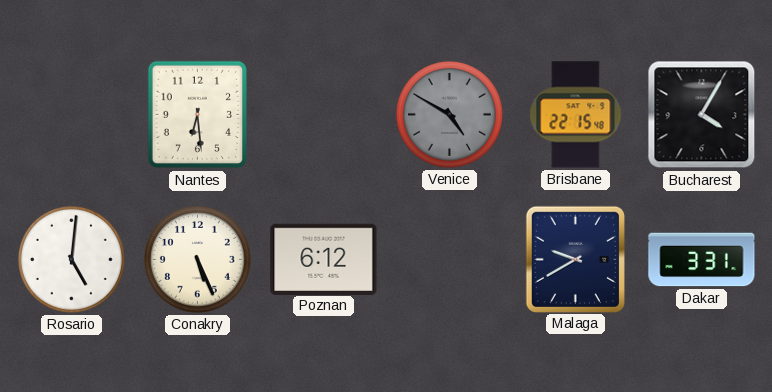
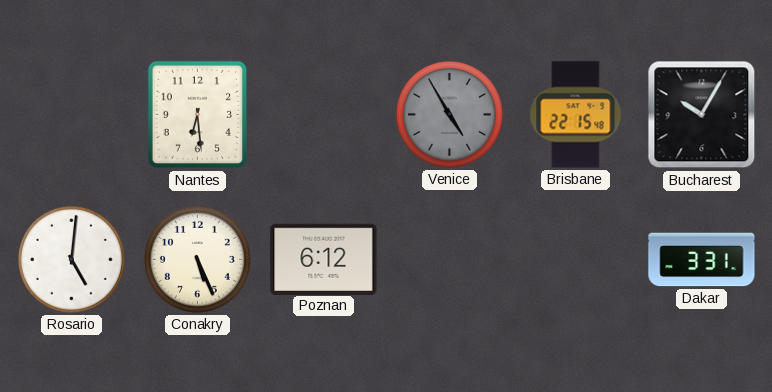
Venice: 4:50 -> 4:55
Bucharest: 4:05 -> 10:05
Malaga: 9:40 -> none
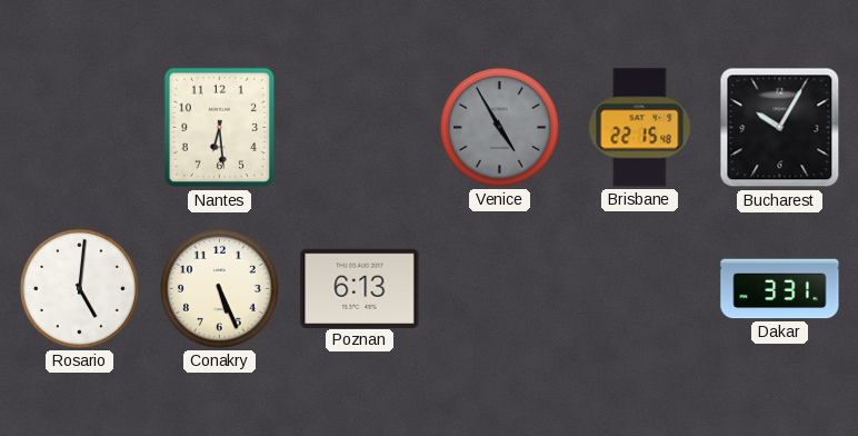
Poznan: 6:12 -> 6:13
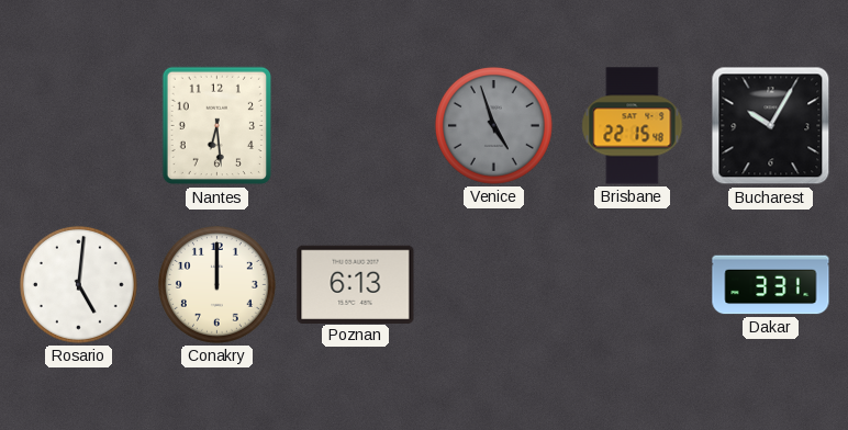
Venice: 4:55 -> 4:57
Conakry: 5:26 -> 12:00
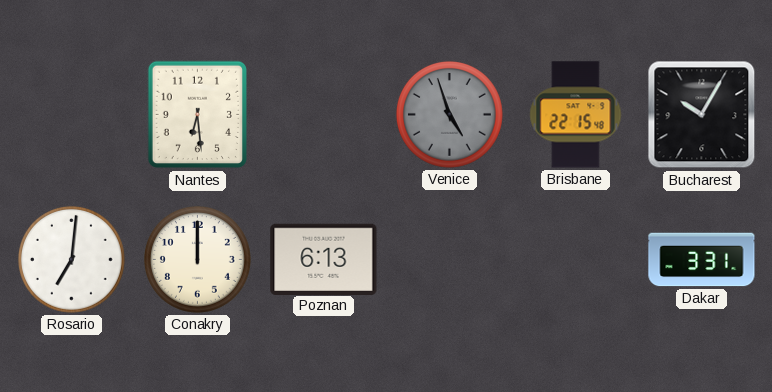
Rosario: 5:01 -> 7:01
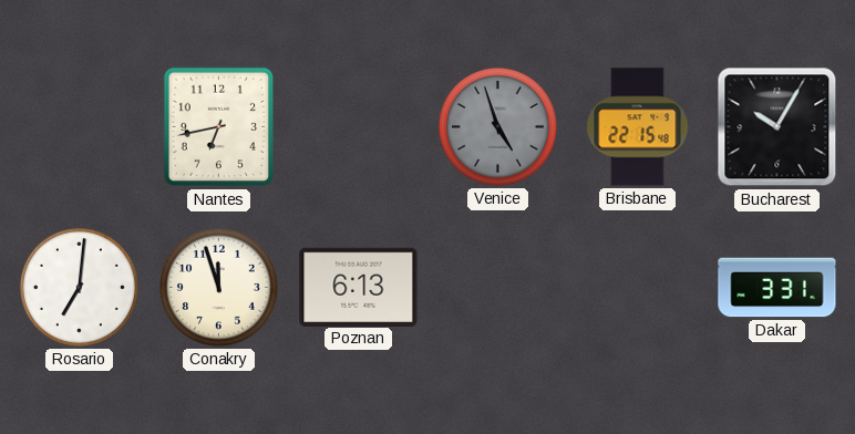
Nantes: 6:29 -> 6:43
Conakry: 12:00 -> 11:57
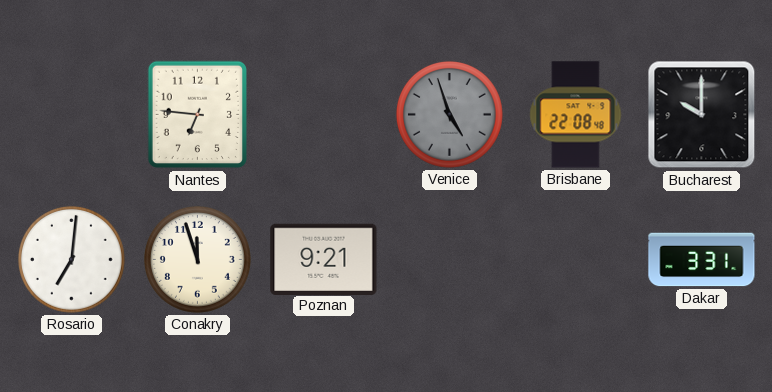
Nantes: 6:43 -> 6:46
Brisbane: 22:15 -> 22:08
Bucharest: 10:05 -> 10:00
Poznan: 6:13 -> 9:21
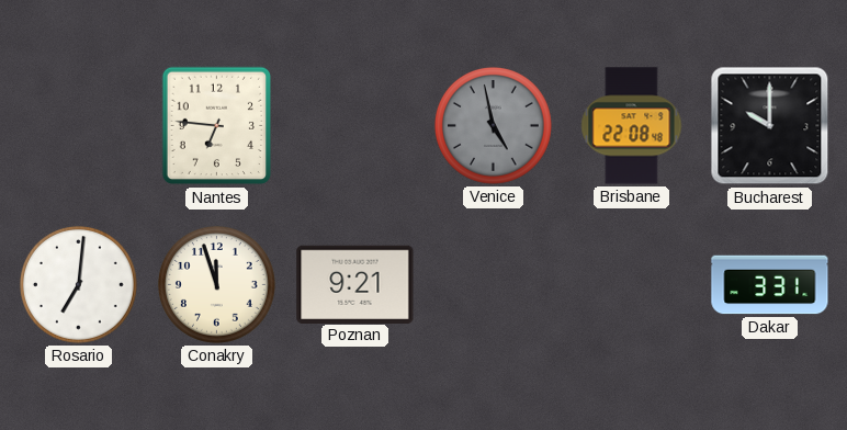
Venice: 4:57 -> 4:58
